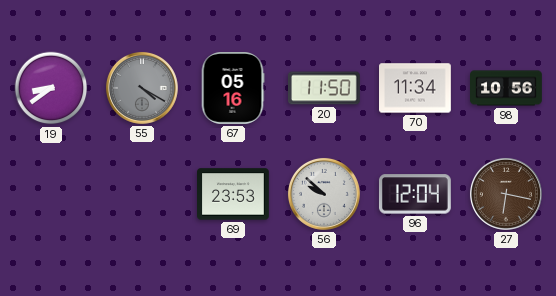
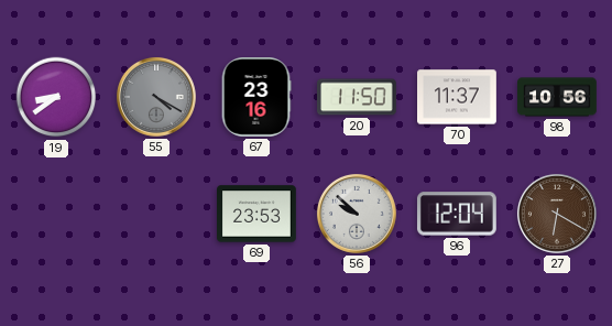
67: 05:16 -> 23:16
70: 11:34 -> 11:37
27: 6:17 -> 6:20
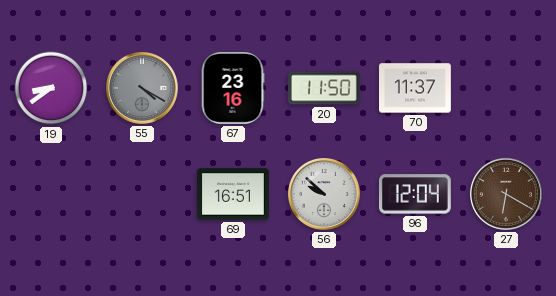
98: 10:56 -> none
69: 23:53 -> 16:51
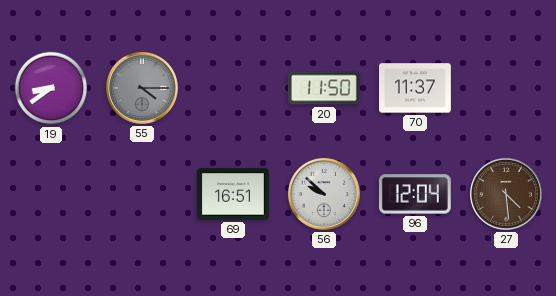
55: 4:20 -> 4:15
67: 23:16 -> none
27: 6:20 -> 4:29
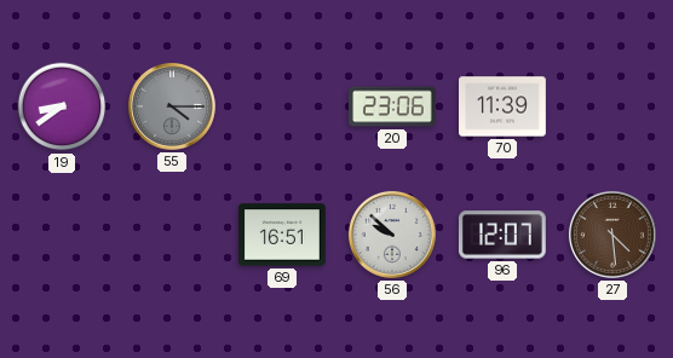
20: 11:50 -> 23:06
70: 11:37 -> 11:39
96: 12:04 -> 12:07
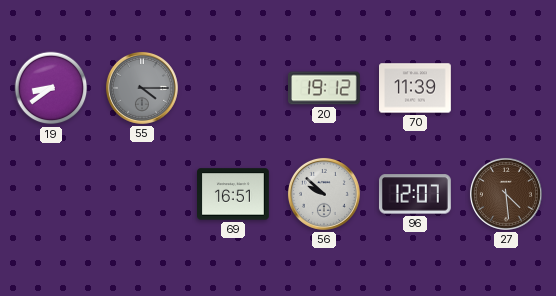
20: 23:06 -> 19:12
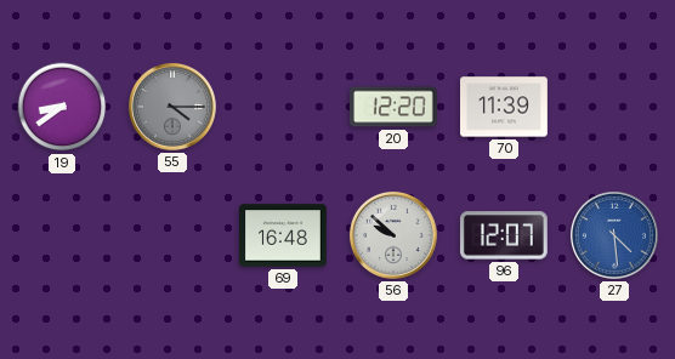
20: 19:12 -> 12:20
69: 16:51 -> 16:48
27 dial: brown -> blue
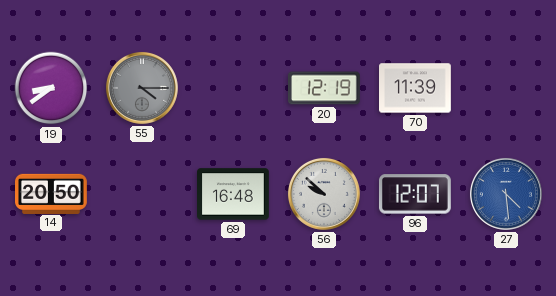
20: 12:20 -> 12:19
14: none -> 20:50
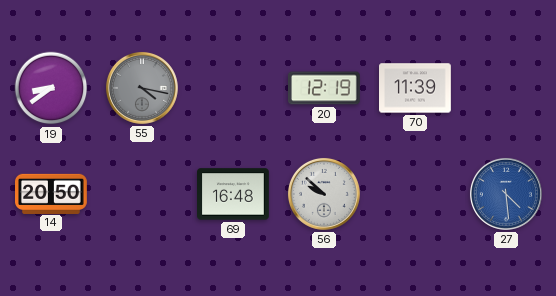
55: 4:15 -> 4:17
96: 12:07 -> none
